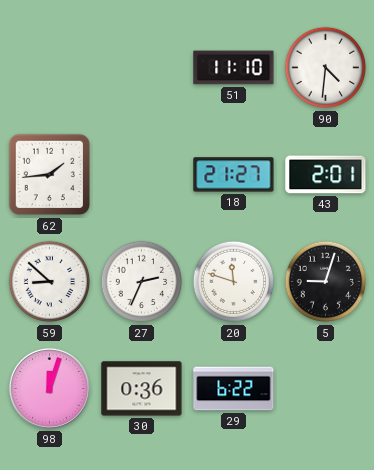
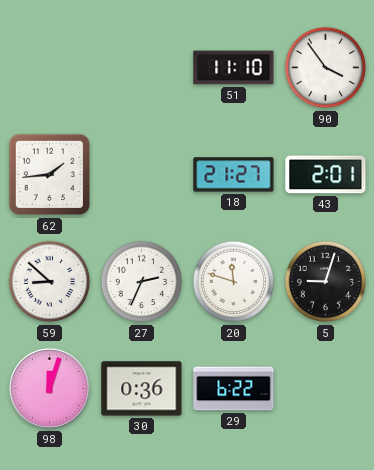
90: 4:31 -> 3:54
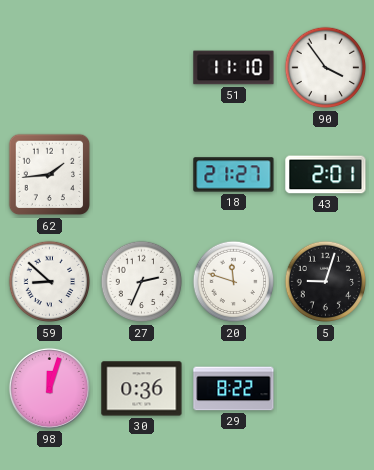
29: 6:22 -> 8:22
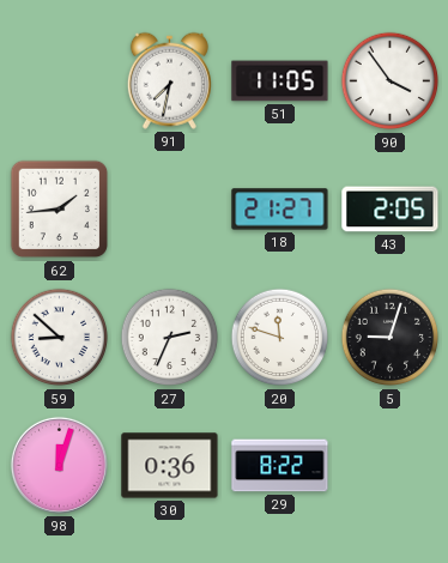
91: none -> 7:32
51: 11:10 -> 11:05
43: 2:01 -> 2:05
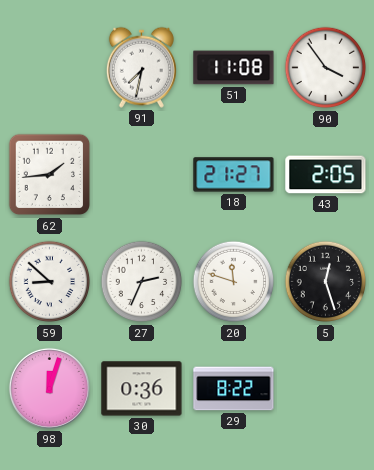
51: 11:05 -> 11:08
5: 9:03 -> 12:27
